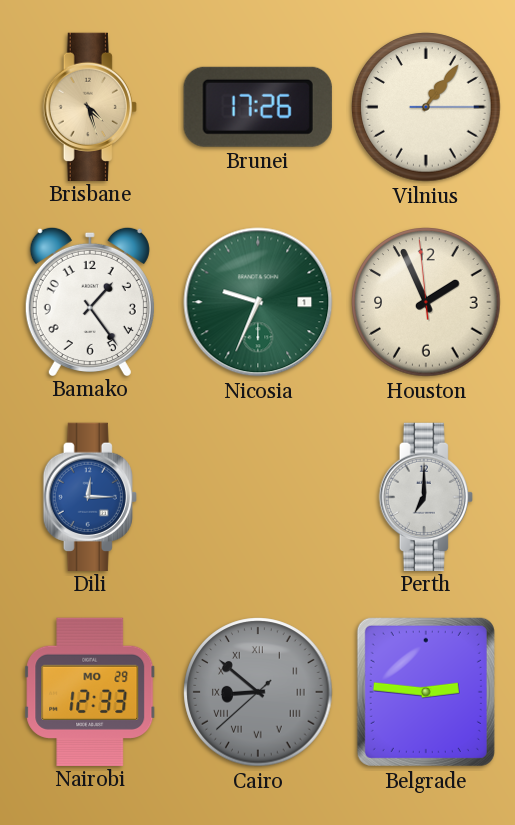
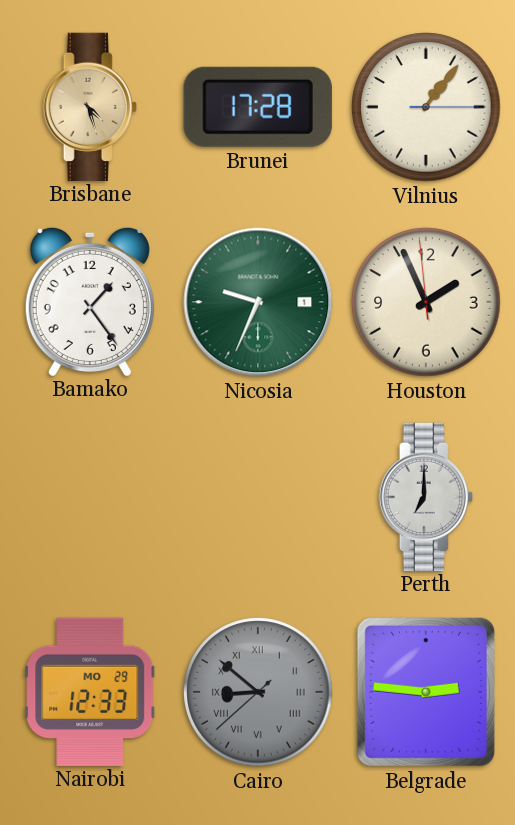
Brunei: 17:26 -> 17:28
Dili: 12:15 -> none
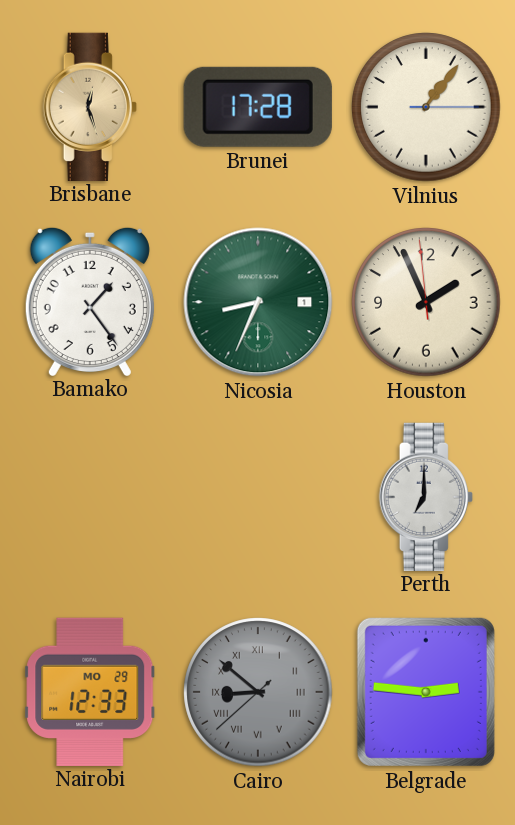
Brisbane: 4:27 -> 12:27
Nicosia: 9:34 -> 8:34
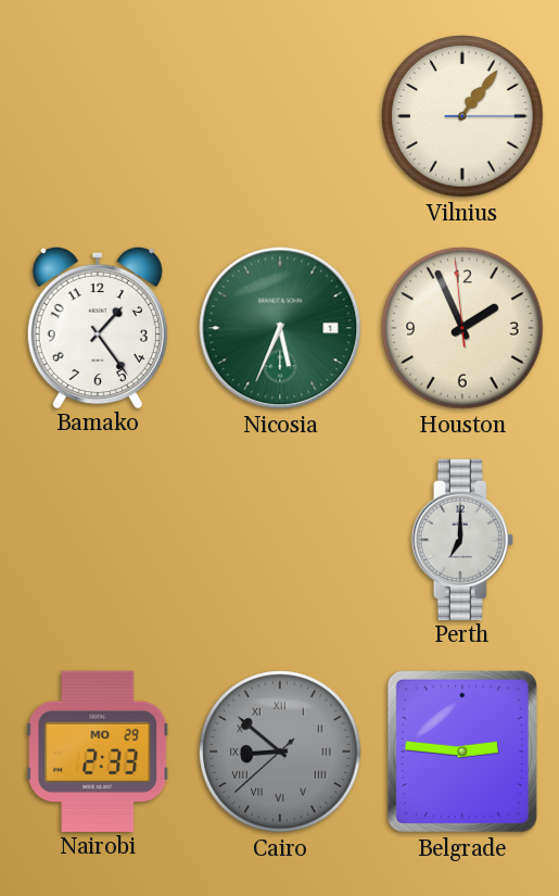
Brisbane: 12:27 -> none
Brunei: 17:28 -> none
Nicosia: 8:34 -> 5:34
Nairobi: 12:33 -> 2:33
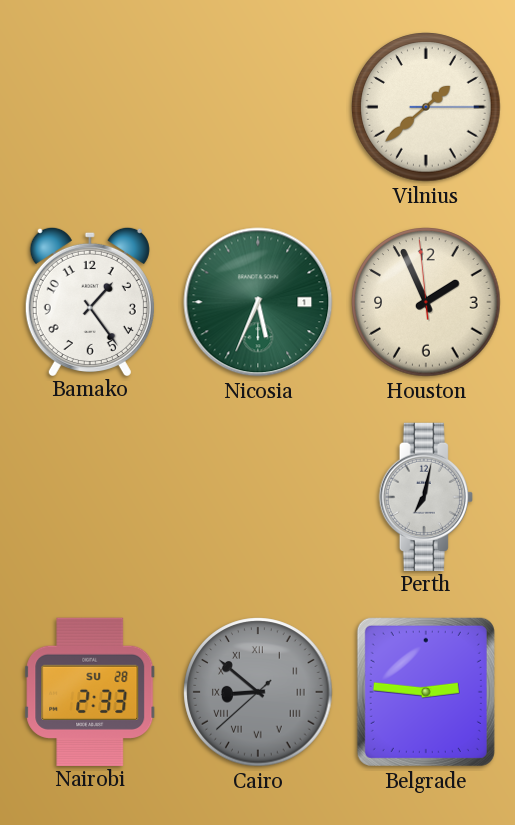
Vilnius: 1:06 -> 1:38
Perth: 7:00 -> 7:02
Nairobi date: MO 29 -> SU 28
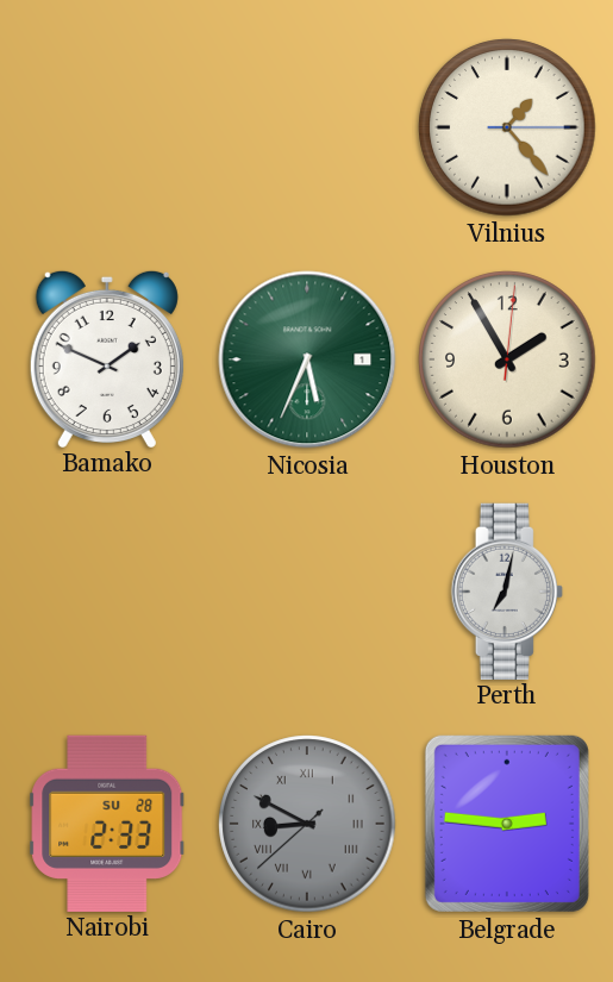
Vilnius: 1:38 -> 1:23
Bamako: 1:24 -> 1:49
Houston: 1:55:59 -> 1:55:01
Cairo: 8:51 -> 8:49
